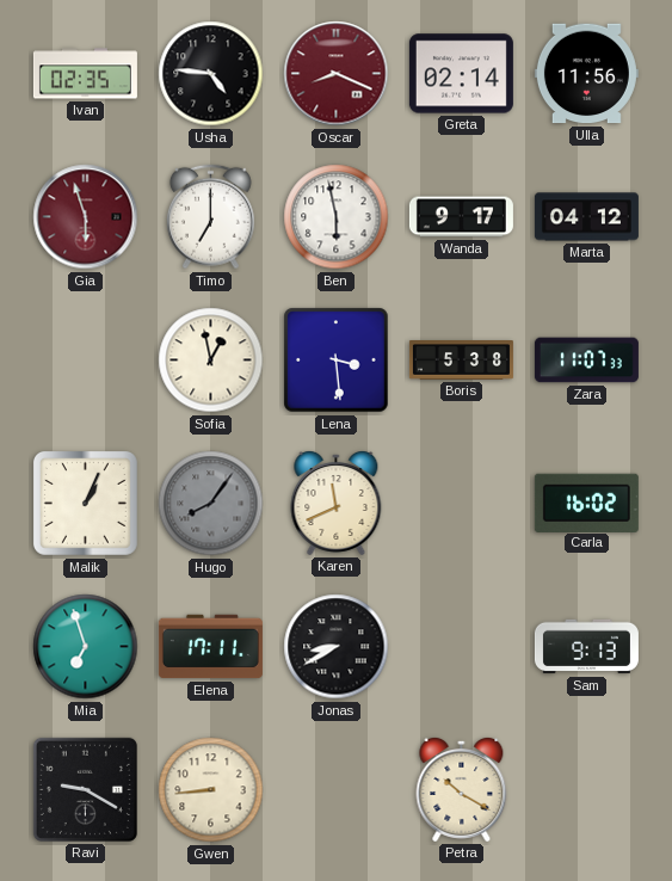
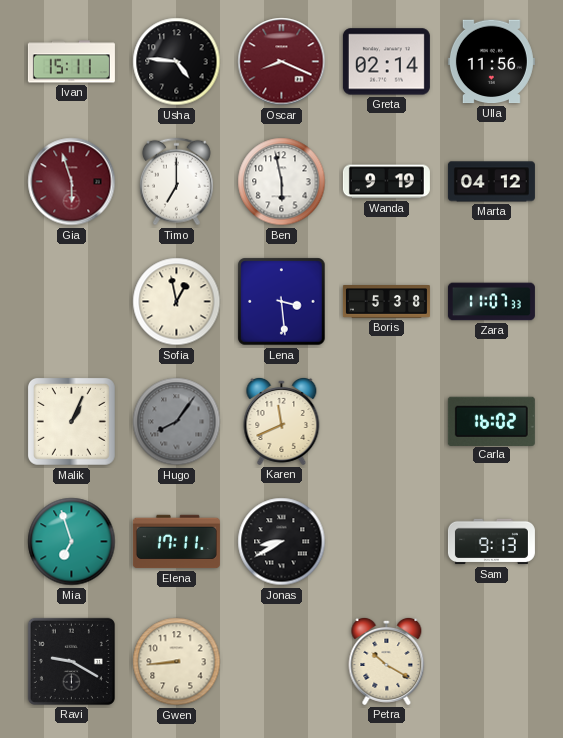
Ivan: 02:35 -> 15:11
Wanda: 9:17 -> 9:19
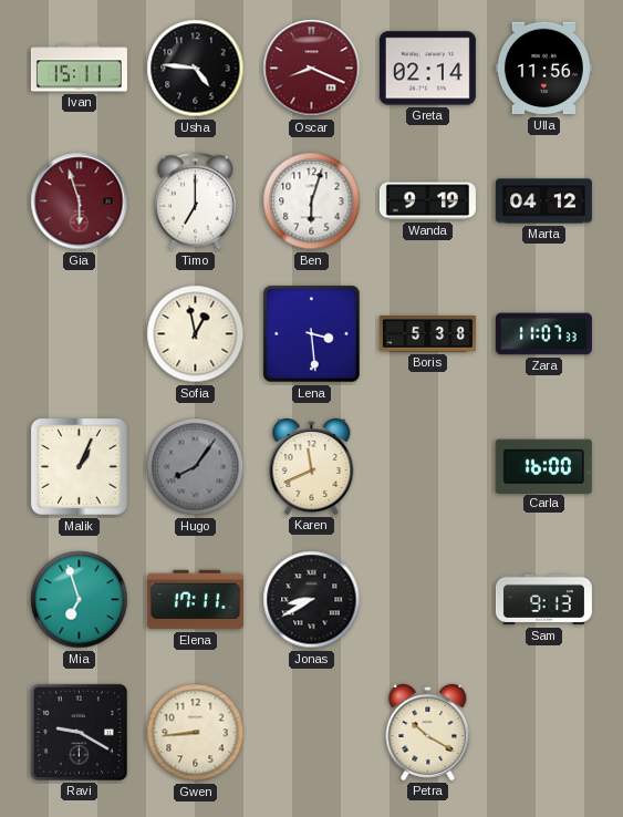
Ben: 5:58 -> 6:03
Carla: 16:02 -> 16:00
